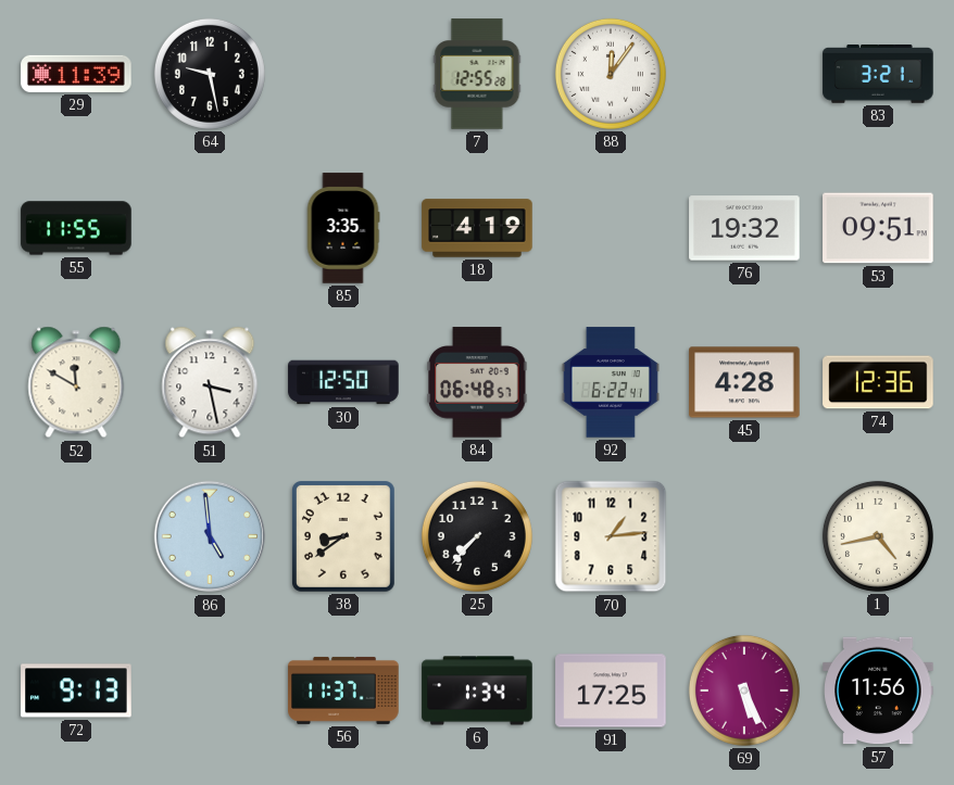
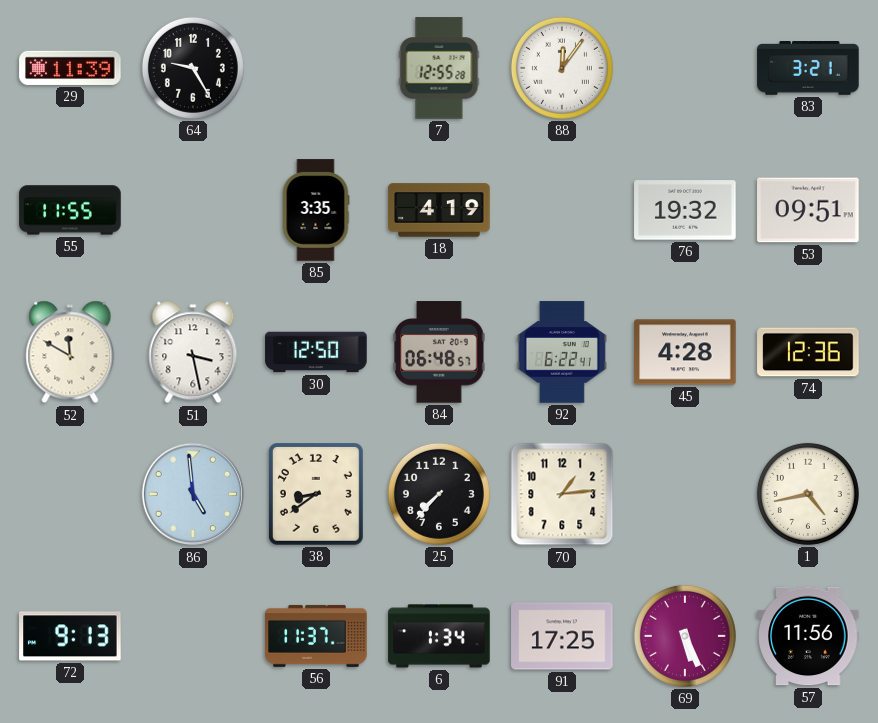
64: 9:28 -> 9:25
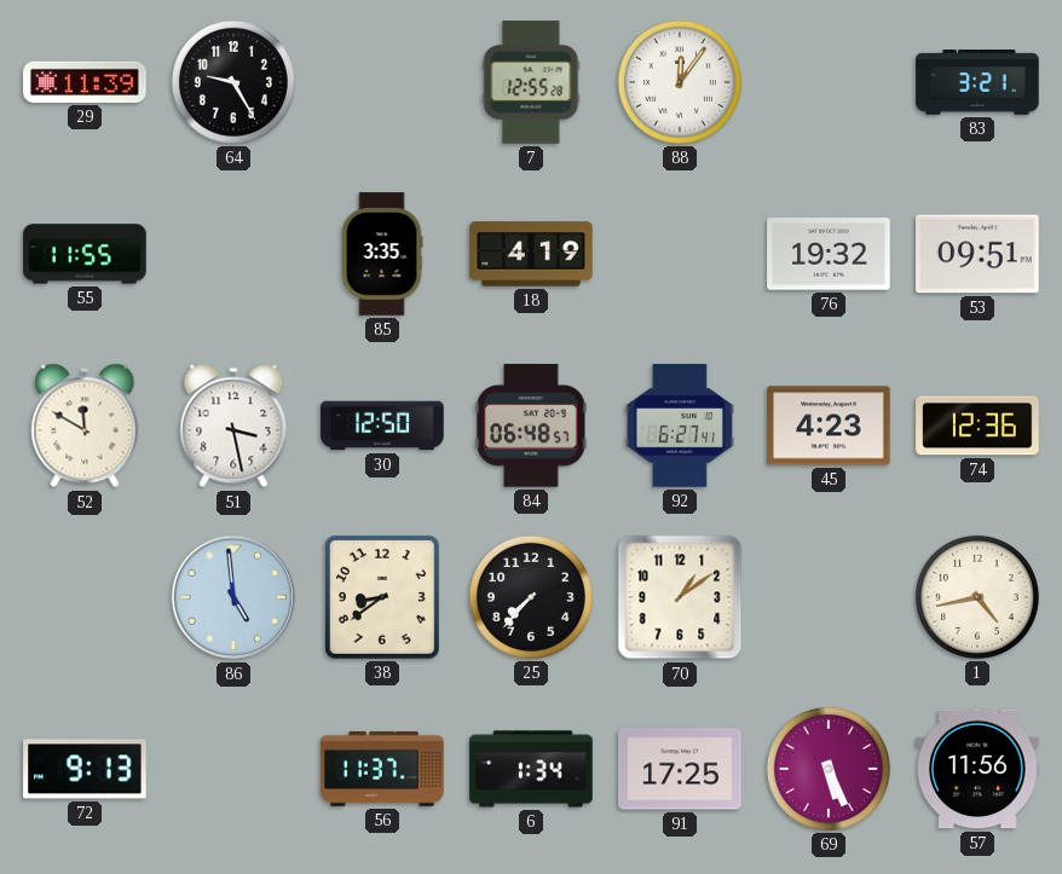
92: 6:22 -> 6:27
45: 4:28 -> 4:23
70: 1:14 -> 1:09
